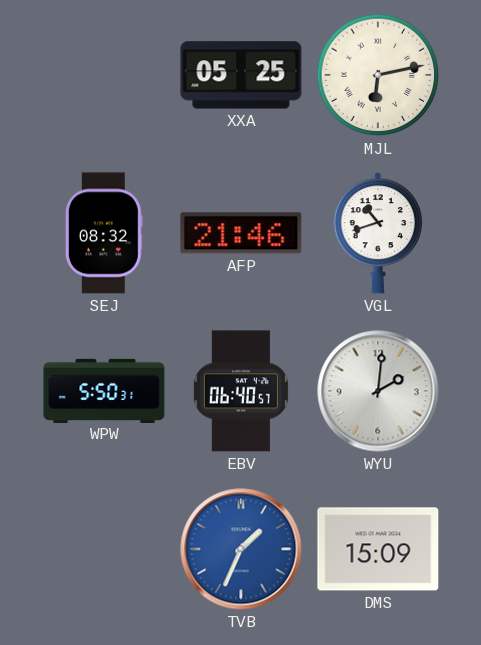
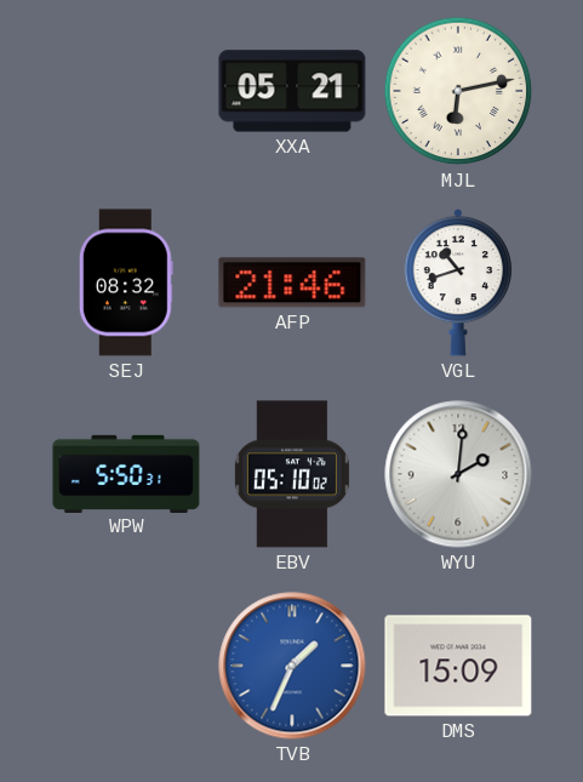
XXA: 05:25 -> 05:21
EBV: 06:40 -> 05:10
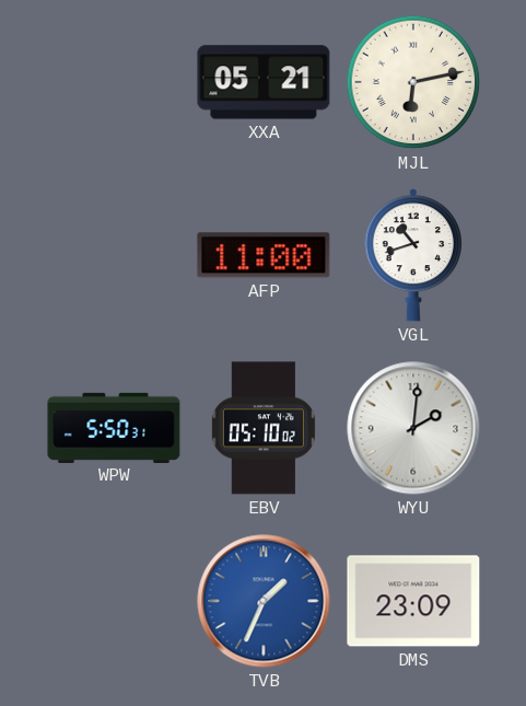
SEJ: 08:32 -> none
AFP: 21:46 -> 11:00
DMS: 15:09 -> 23:09
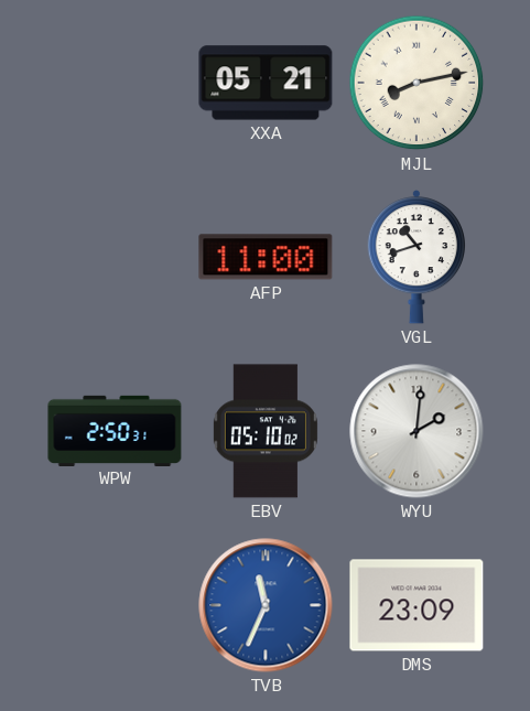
MJL: 6:13 -> 8:13
WPW: 5:50 -> 2:50
TVB: 1:34 -> 11:34
